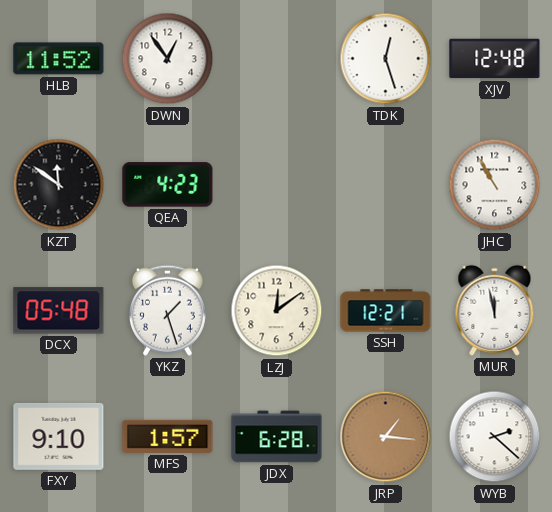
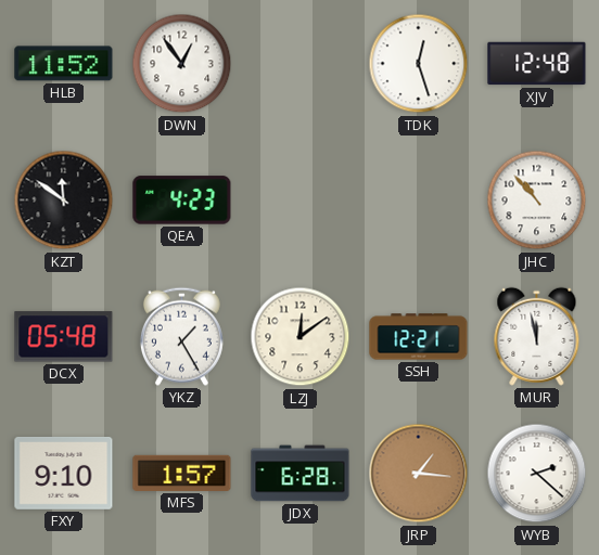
JHC: 10:55 -> 10:53
YKZ: 1:27 -> 1:25
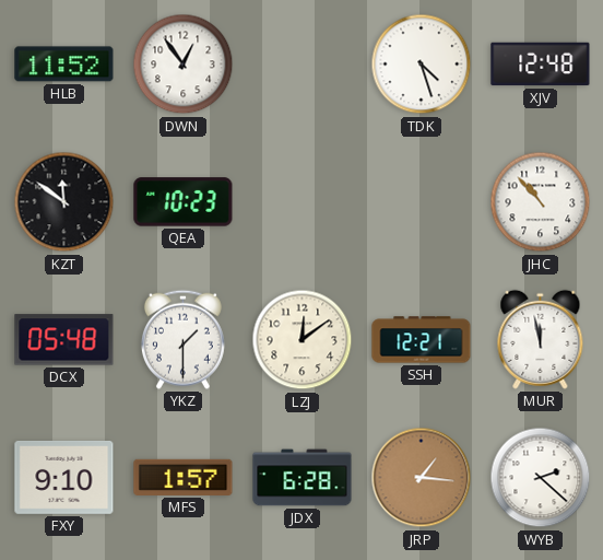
TDK: 12:27 -> 4:27
QEA: 4:23 -> 10:23
YKZ: 1:25 -> 1:30
